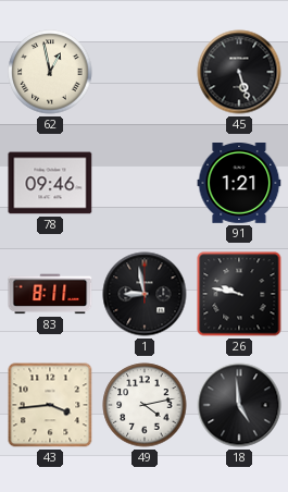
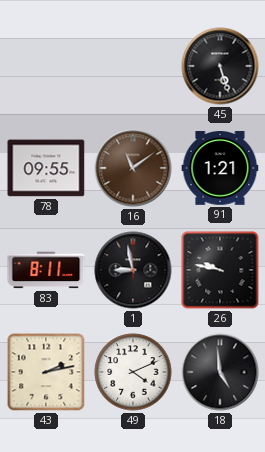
62: 12:58 -> none
78: 09:46 -> 09:55
16: none -> 11:09
43: 3:44 -> 2:13
49: 4:13 -> 4:11
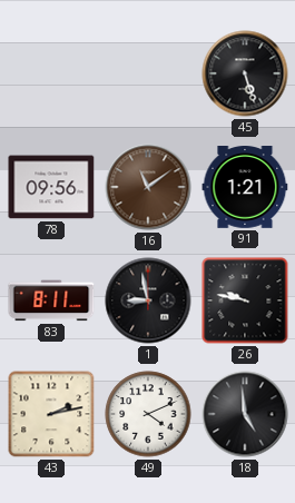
78: 09:55 -> 09:56
